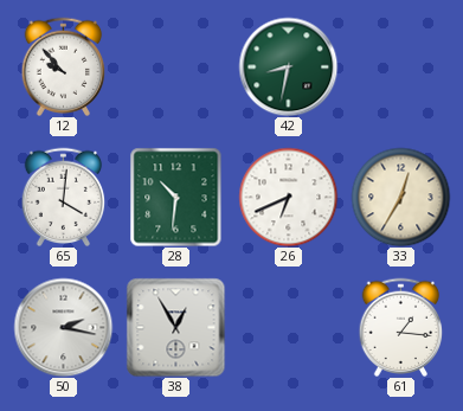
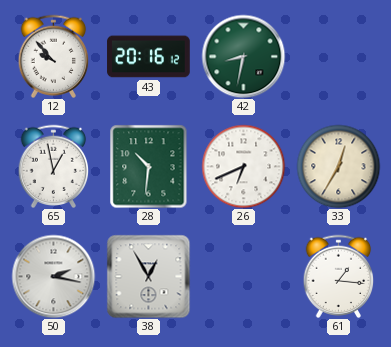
43: none -> 20:16
65: 4:01 -> 12:58
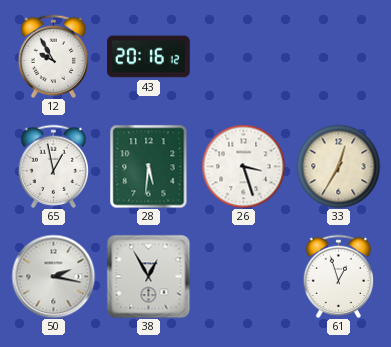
12: 9:53 -> 9:55
42: 8:32 -> none
28: 10:31 -> 5:31
26: 6:41 -> 3:27
61: 1:16 -> 12:57
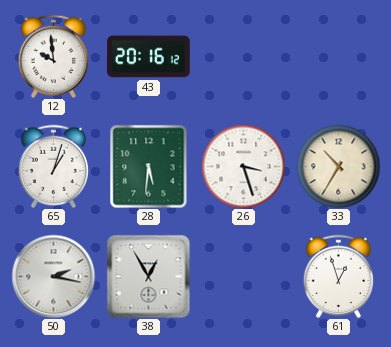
12: 9:55 -> 9:59
65: 12:58 -> 1:03
33: 12:35 -> 10:35
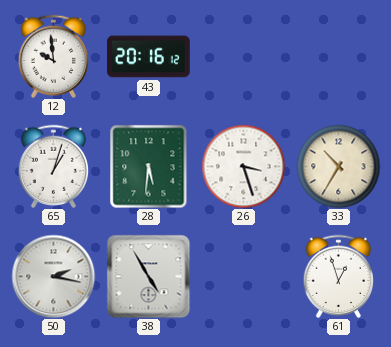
38: 12:55 -> 4:55
